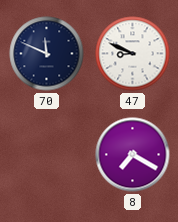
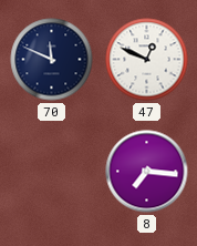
47: 8:49 -> 12:49
8: 7:20 -> 7:16
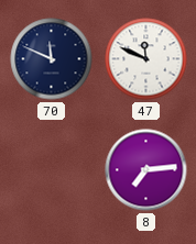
47: 12:49 -> 11:49
8: 7:16 -> 7:14
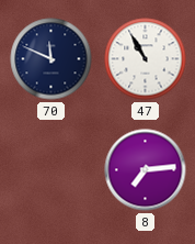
47: 11:49 -> 10:55
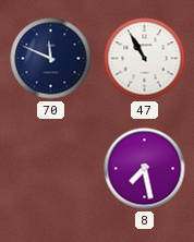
8: 7:14 -> 7:28
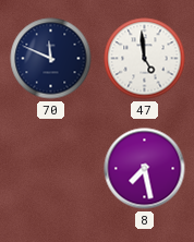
47: 10:55 -> 4:59
